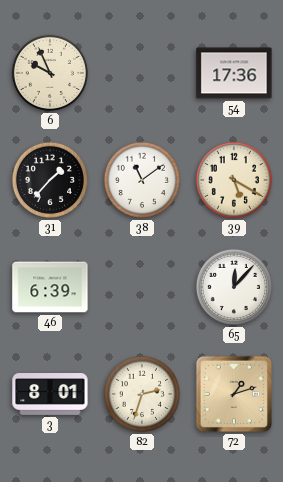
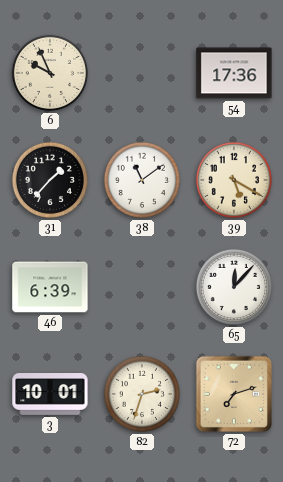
3: 8:01 -> 10:01
72: 1:12 -> 7:12
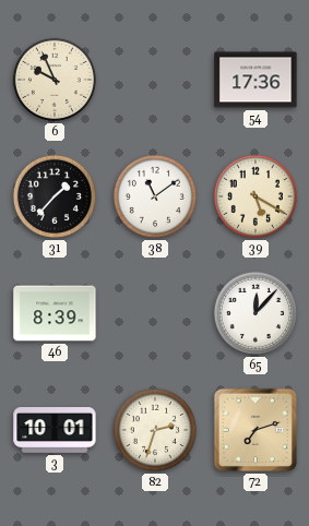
46: 6:39 -> 8:39
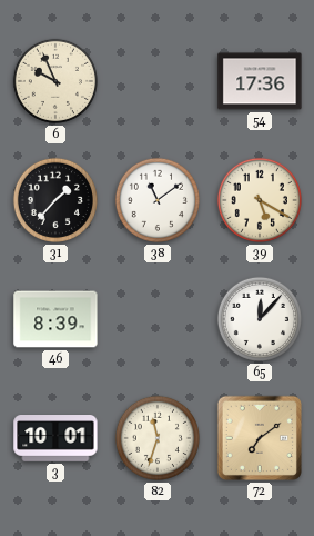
82: 2:33 -> 11:33
72: 7:12 -> 7:09
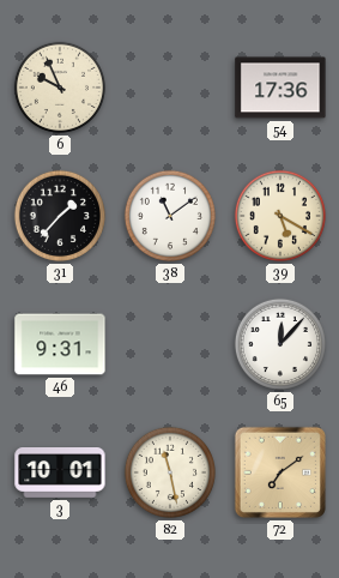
46: 8:39 -> 9:31
82: 11:33 -> 11:28
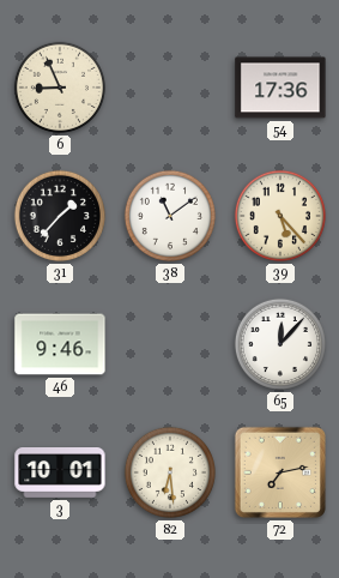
6: 9:56 -> 8:56
39: 5:20 -> 5:23
46: 9:31 -> 9:46
82: 11:28 -> 6:29
72: 7:09 -> 7:13
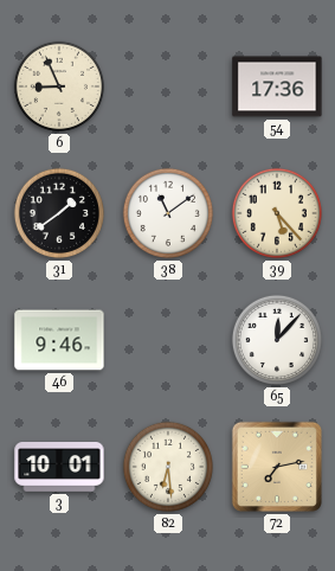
31: 1:37 -> 1:39
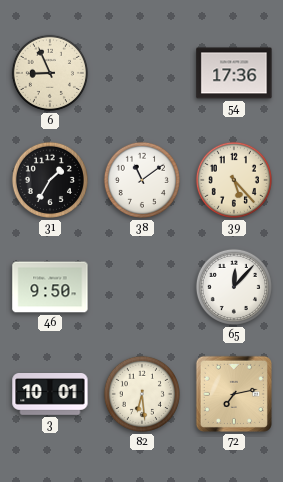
31: 1:39 -> 1:35
46: 9:46 -> 9:50
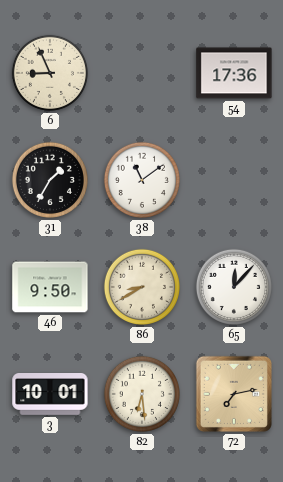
39: 5:23 -> none
86: none -> 8:40
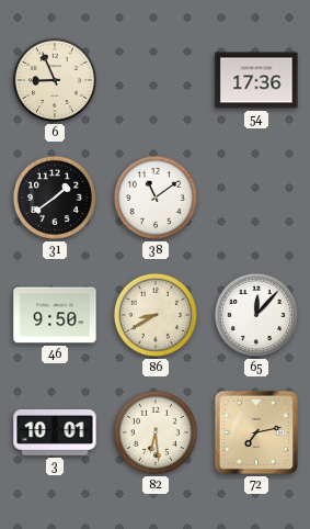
31: 1:35 -> 1:39
